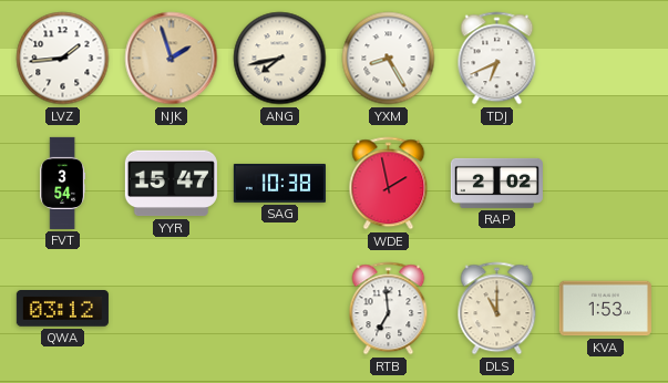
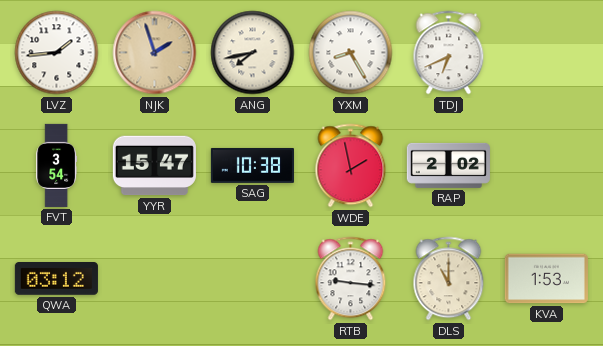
RTB: 6:59 -> 9:16
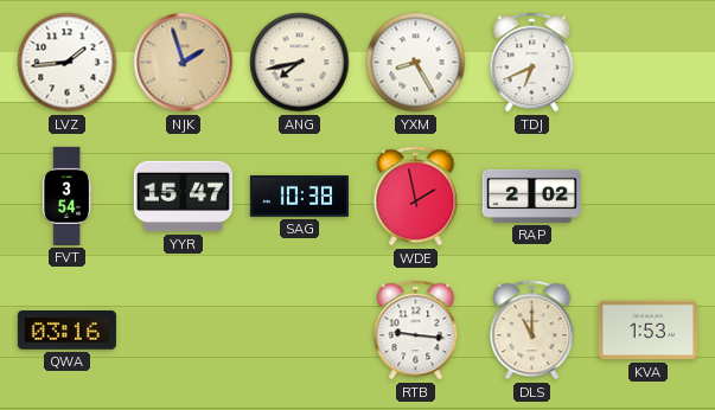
QWA: 03:12 -> 03:16
